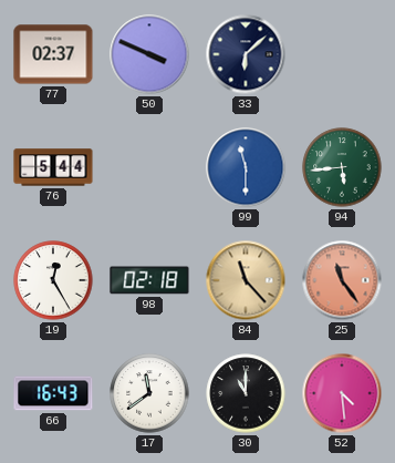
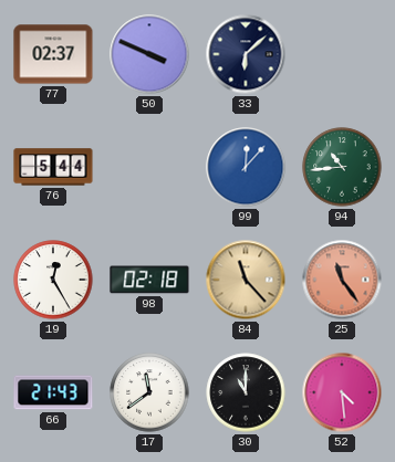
99: 11:30 -> 12:07
94: 5:44 -> 10:44
66: 16:43 -> 21:43
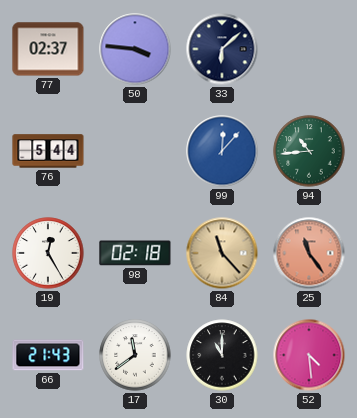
50: 3:49 -> 3:46
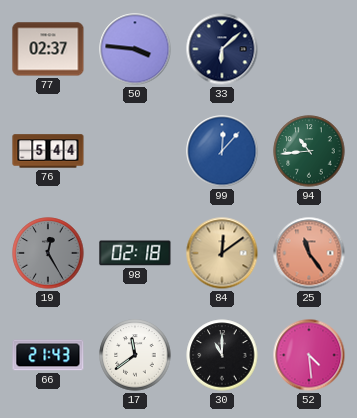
19 dial: white -> grey
84: 11:23 -> 12:09
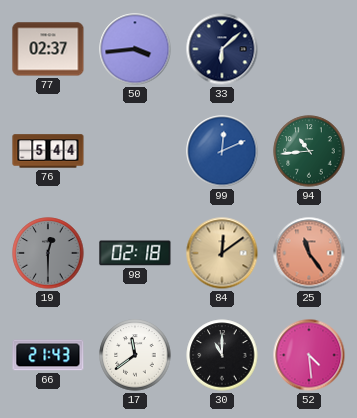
50: 3:46 -> 3:44
99: 12:07 -> 12:11
19: 12:25 -> 12:30
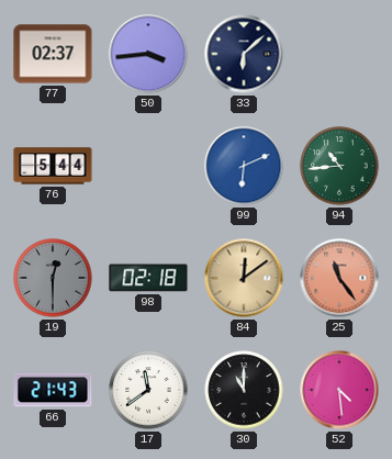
99: 12:11 -> 6:11
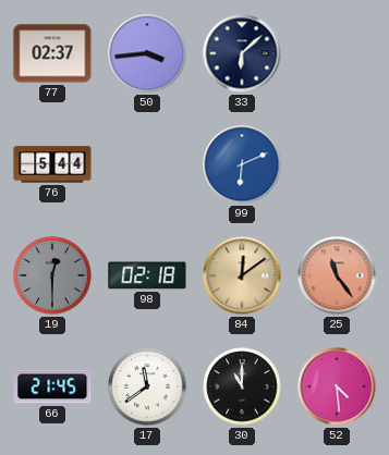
94: 10:44 -> none
66: 21:43 -> 21:45
